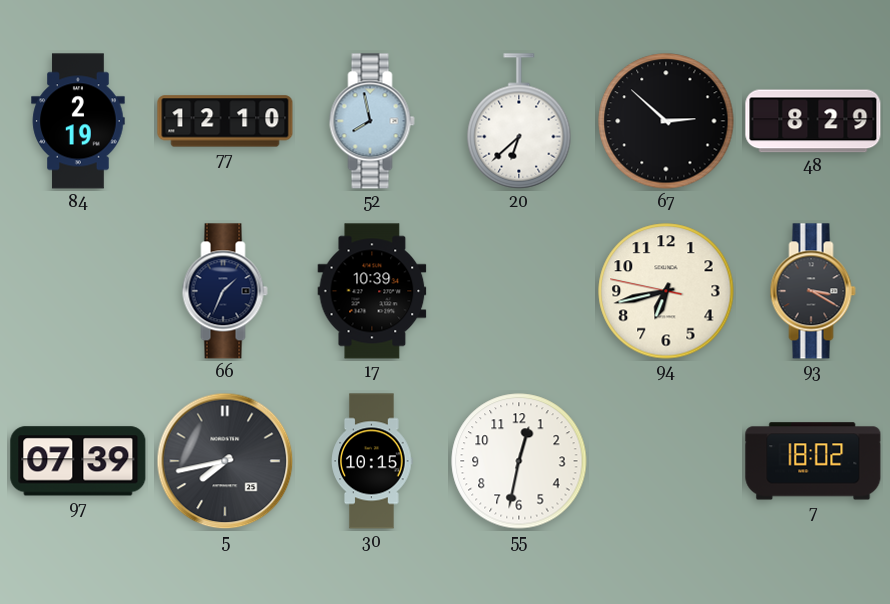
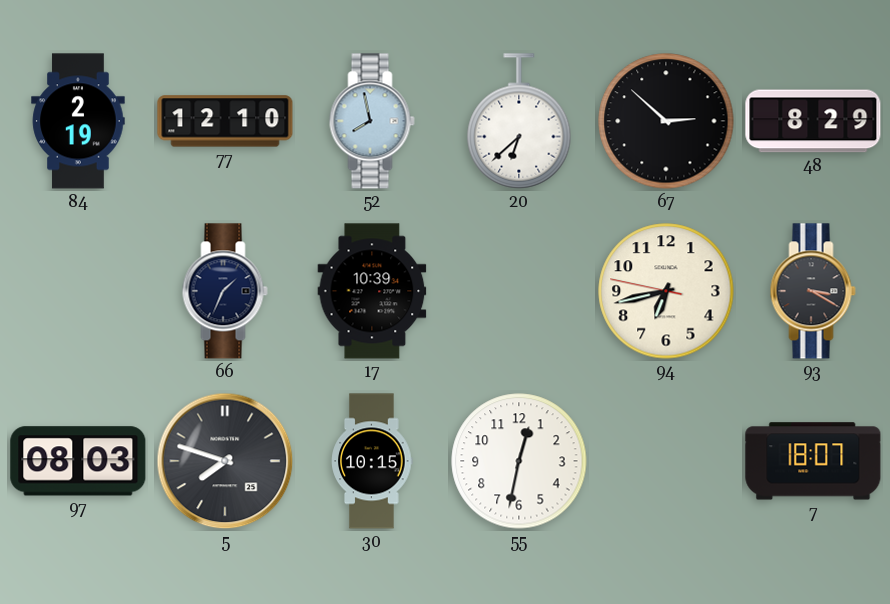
97: 07:39 -> 08:03
5: 7:43 -> 7:48
7: 18:02 -> 18:07
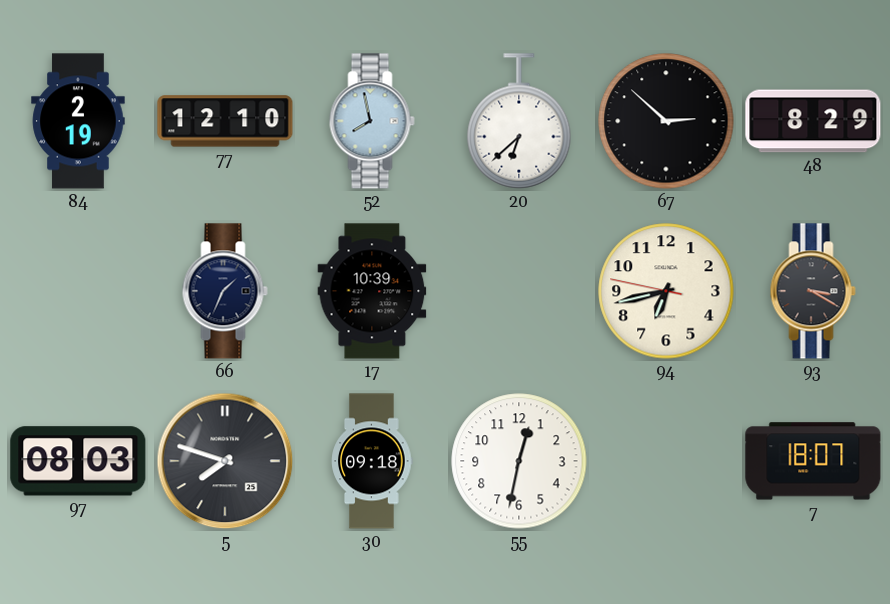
30: 10:15 -> 09:18
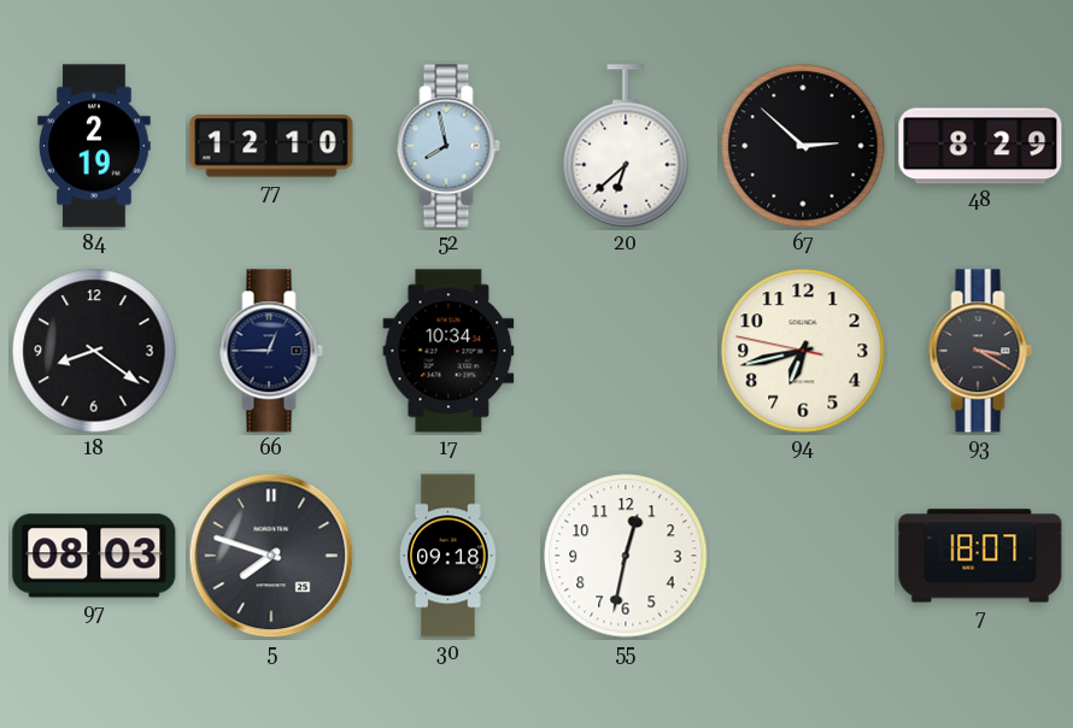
18: none -> 8:21
66: 1:34 -> 12:45
17: 10:39 -> 10:34
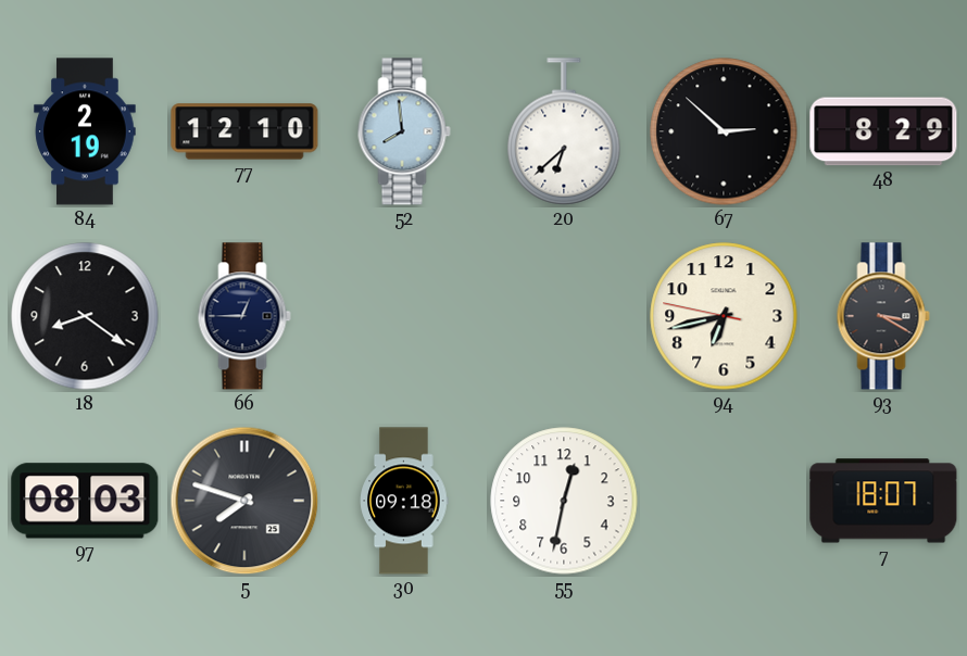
52: 7:58 -> 7:59
17: 10:34 -> none
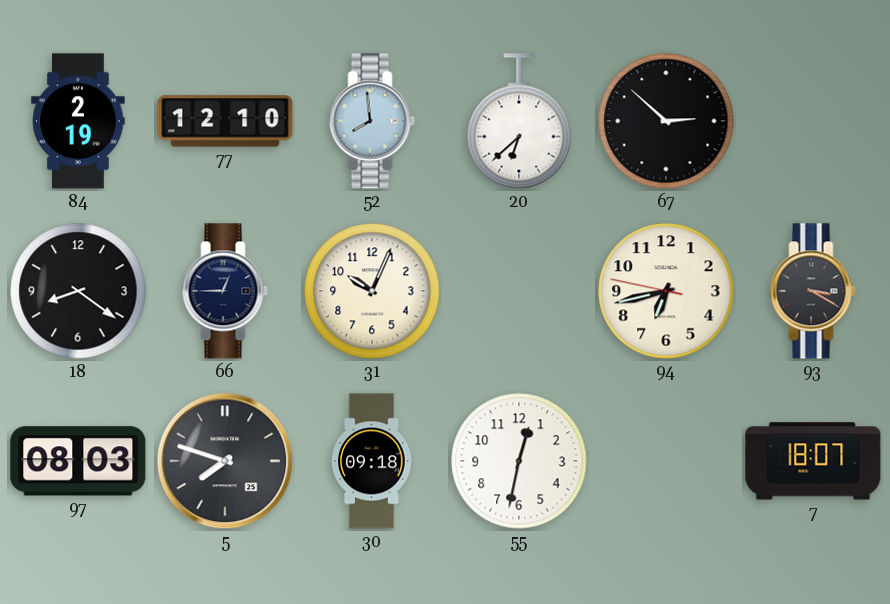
48: 8:29 -> none
31: none -> 10:04
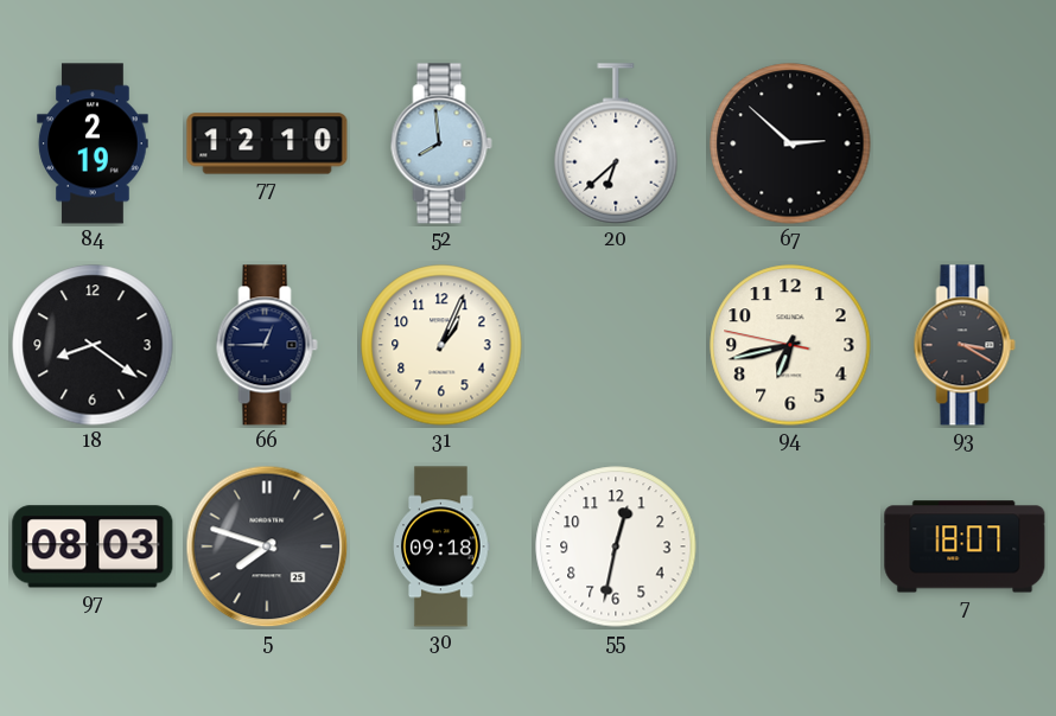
31: 10:04 -> 1:04
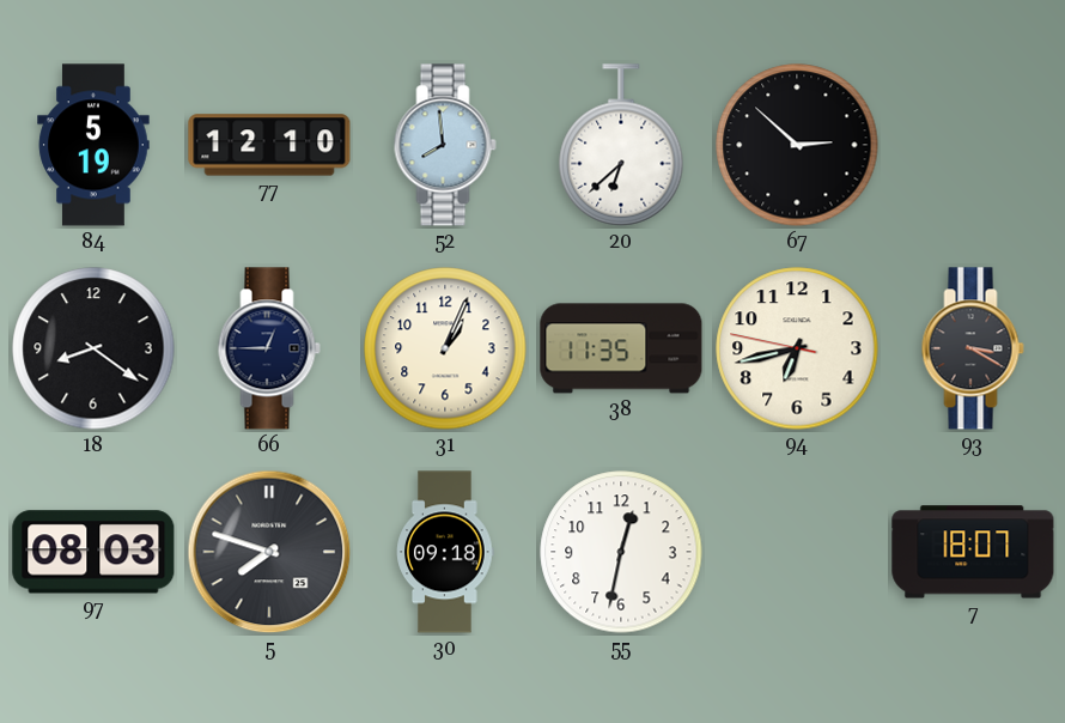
84: 2:19 -> 5:19
38: none -> 11:35
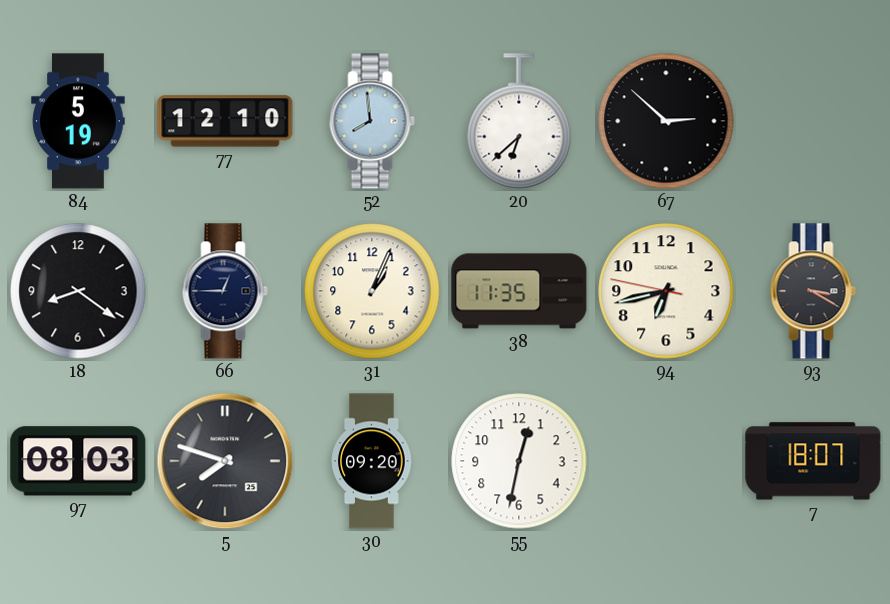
30: 09:18 -> 09:20
